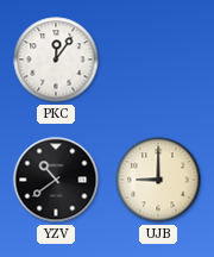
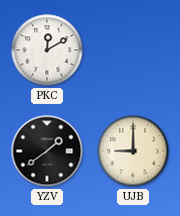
PKC: 12:06 -> 12:10
YZV: 10:39 -> 1:39
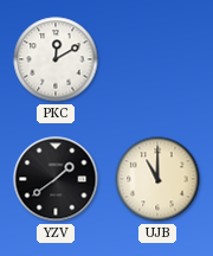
UJB: 9:00 -> 11:00
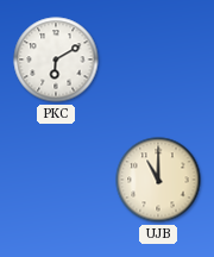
PKC: 12:10 -> 6:10
YZV: 1:39 -> none
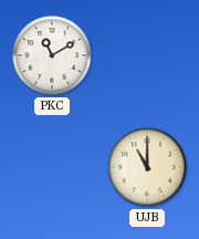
PKC: 6:10 -> 11:10
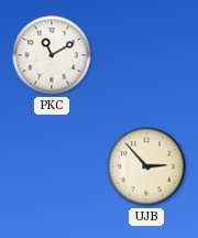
UJB: 11:00 -> 2:53
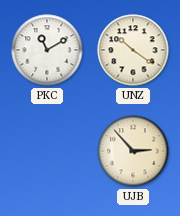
UNZ: none -> 10:21
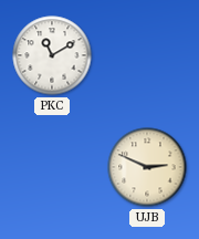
UNZ: 10:21 -> none
UJB: 2:53 -> 2:49
